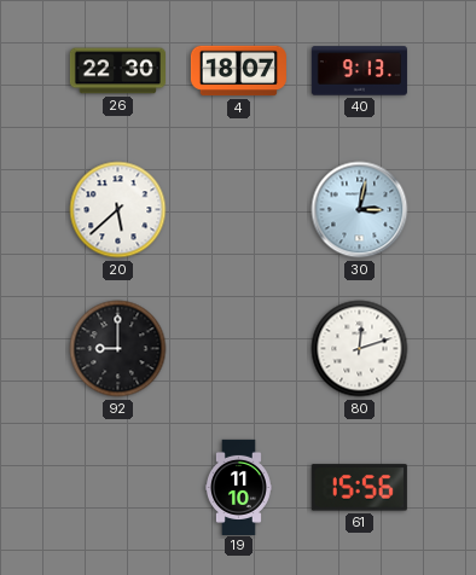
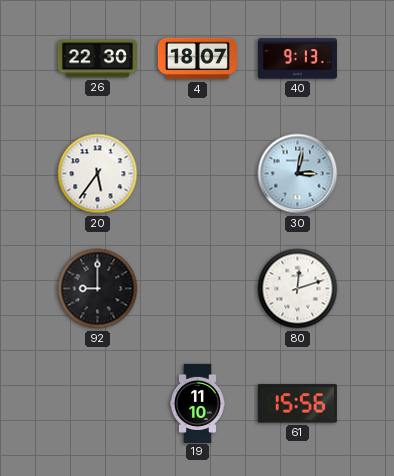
20: 5:38 -> 5:36
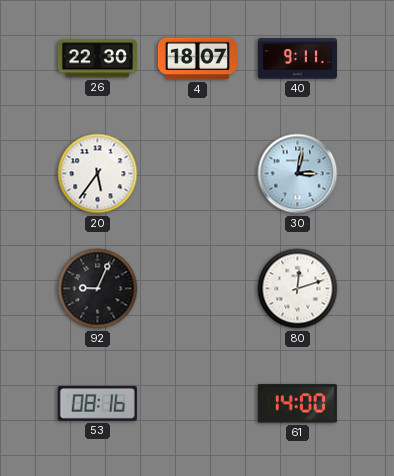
40: 9:13 -> 9:11
92: 9:00 -> 9:04
53: none -> 08:16
19: 11:10 -> none
61: 15:56 -> 14:00
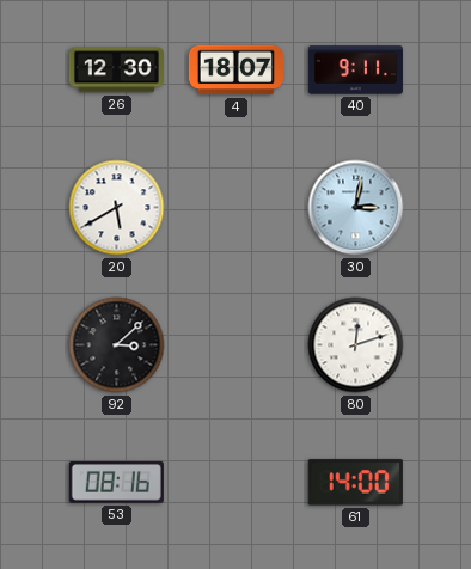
26: 22:30 -> 12:30
20: 5:36 -> 5:40
92: 9:04 -> 3:08
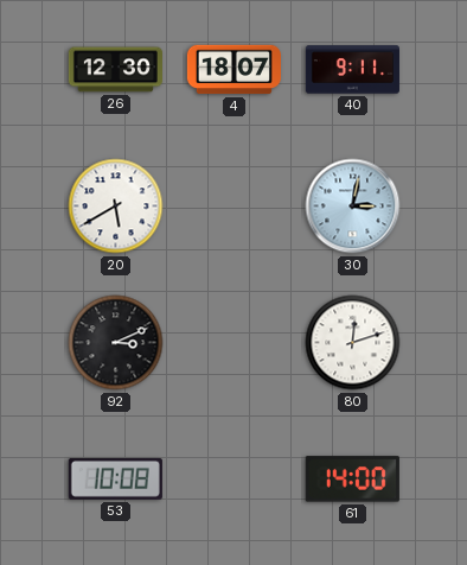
92: 3:08 -> 3:11
53: 08:16 -> 10:08
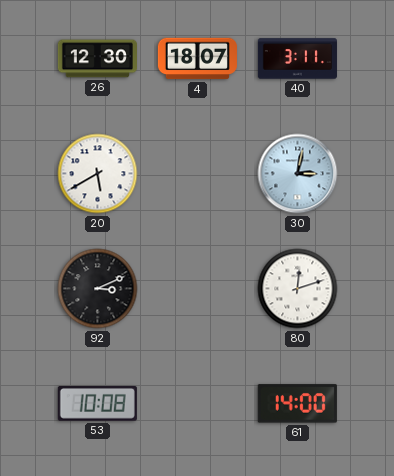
40: 9:11 -> 3:11
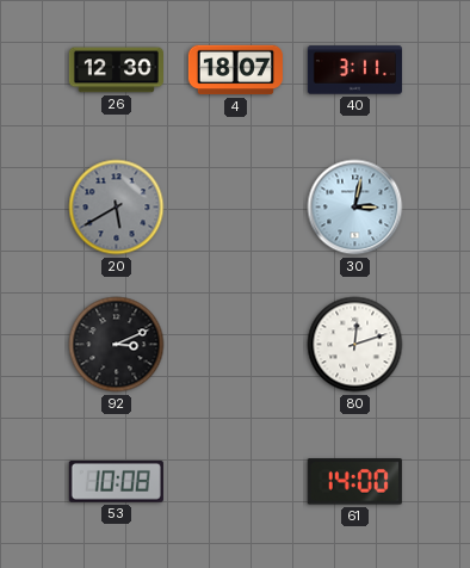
20 dial: white -> grey
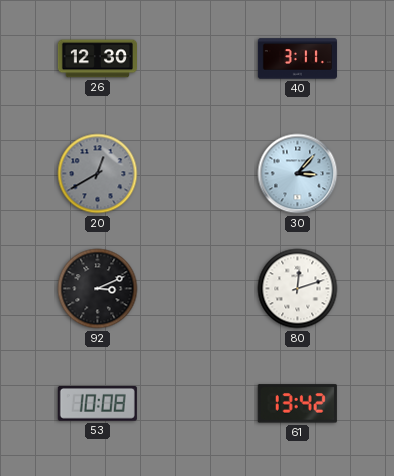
4: 18:07 -> none
20: 5:40 -> 12:40
30: 3:02 -> 3:07
61: 14:00 -> 13:42
